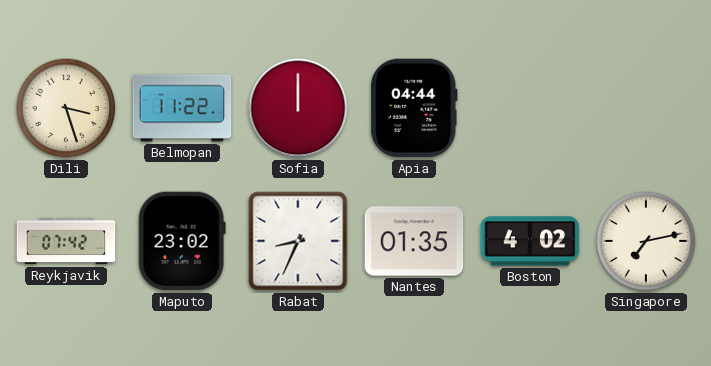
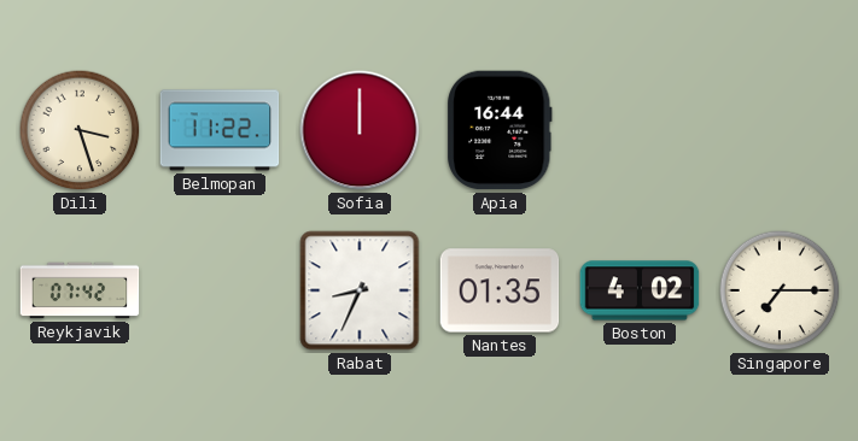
Apia: 04:44 -> 16:44
Maputo: 23:02 -> none
Singapore: 7:13 -> 7:15
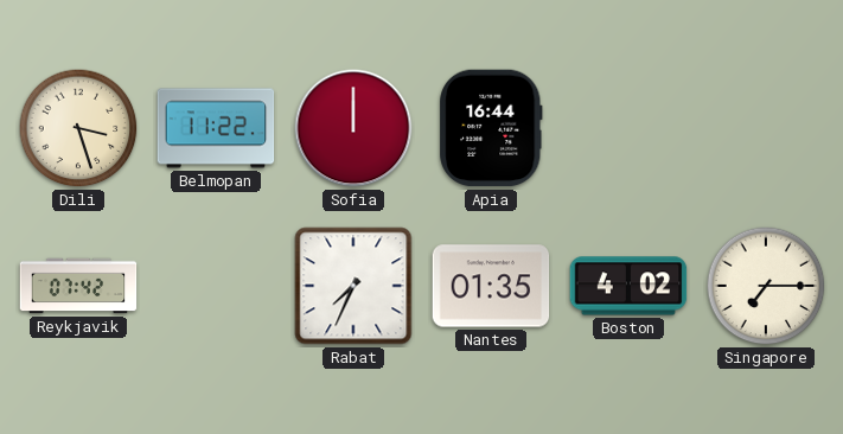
Rabat: 8:34 -> 7:34
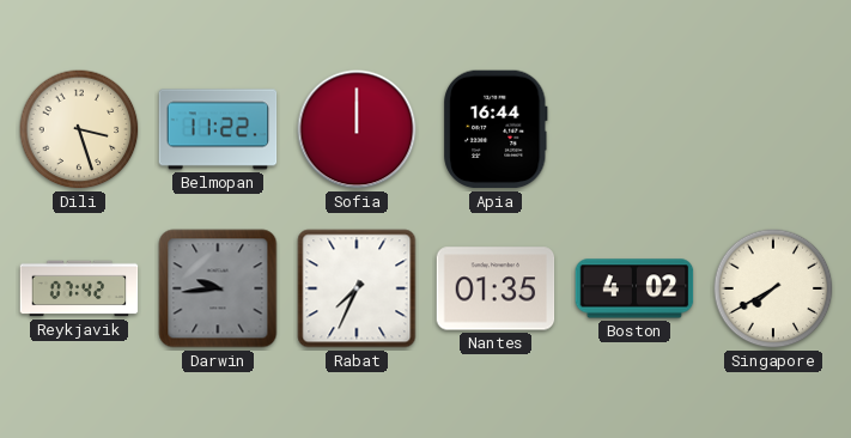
Darwin: none -> 9:44
Singapore: 7:15 -> 7:40
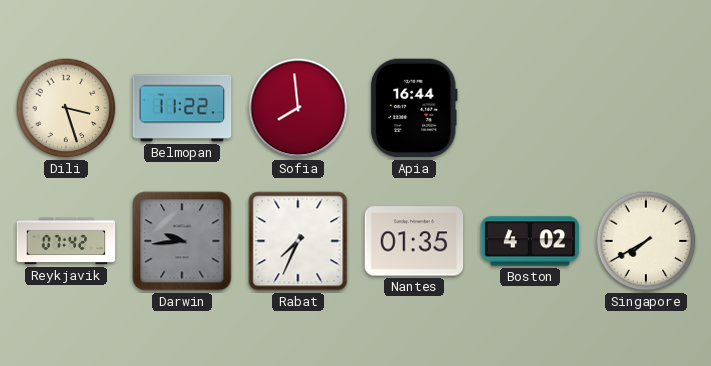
Sofia: 12:00 -> 7:59
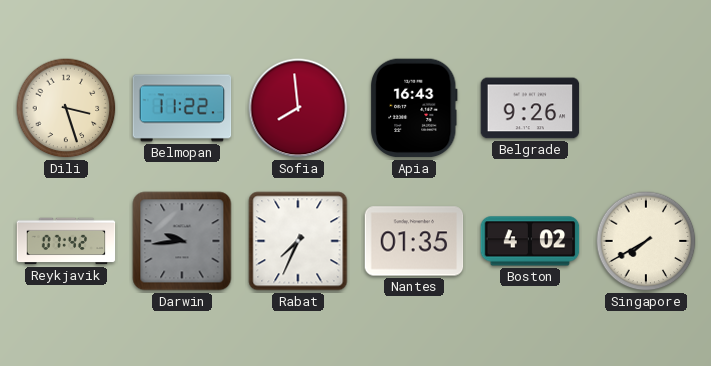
Apia: 16:44 -> 16:43
Belgrade: none -> 9:26
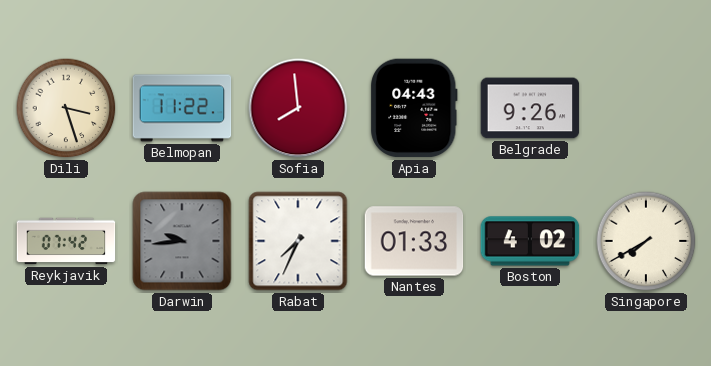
Apia: 16:43 -> 04:43
Nantes: 01:35 -> 01:33
